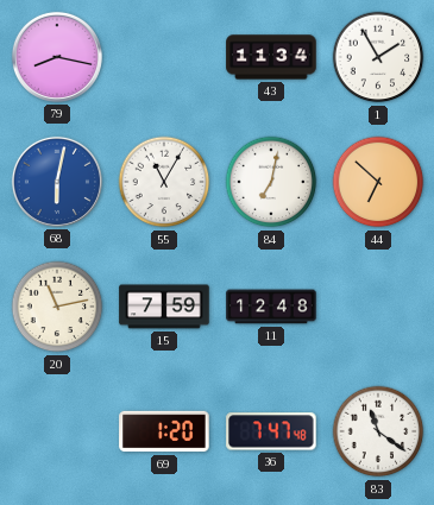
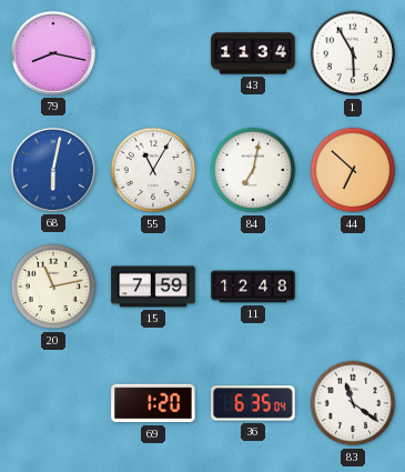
1: 1:55 -> 5:55
36: 7:47 -> 6:35
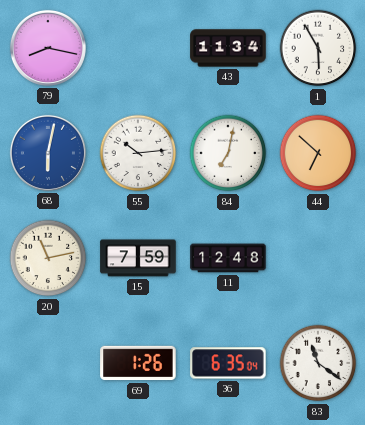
55: 11:05 -> 10:14
69: 1:20 -> 1:26
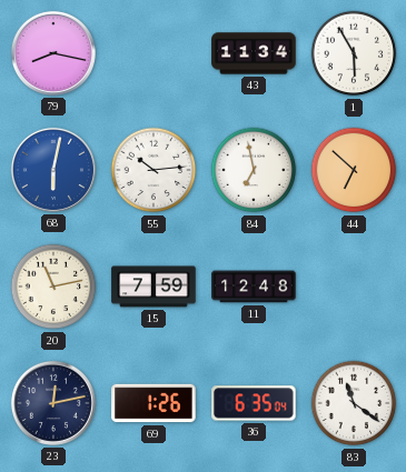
84: 7:02 -> 6:58
23: none -> 12:13
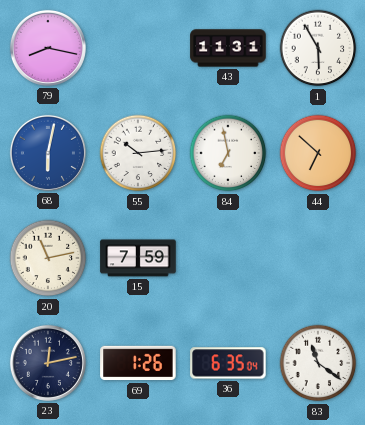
43: 11:34 -> 11:31
11: 12:48 -> none
